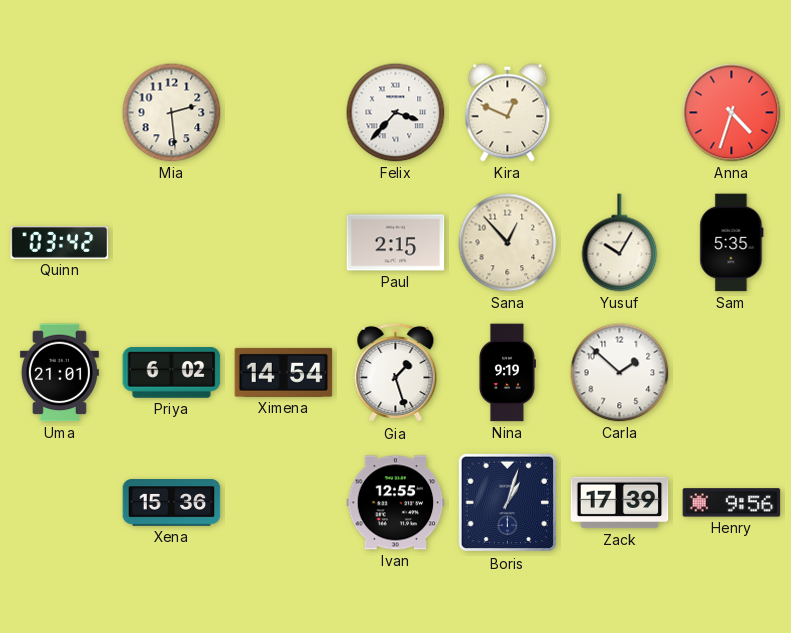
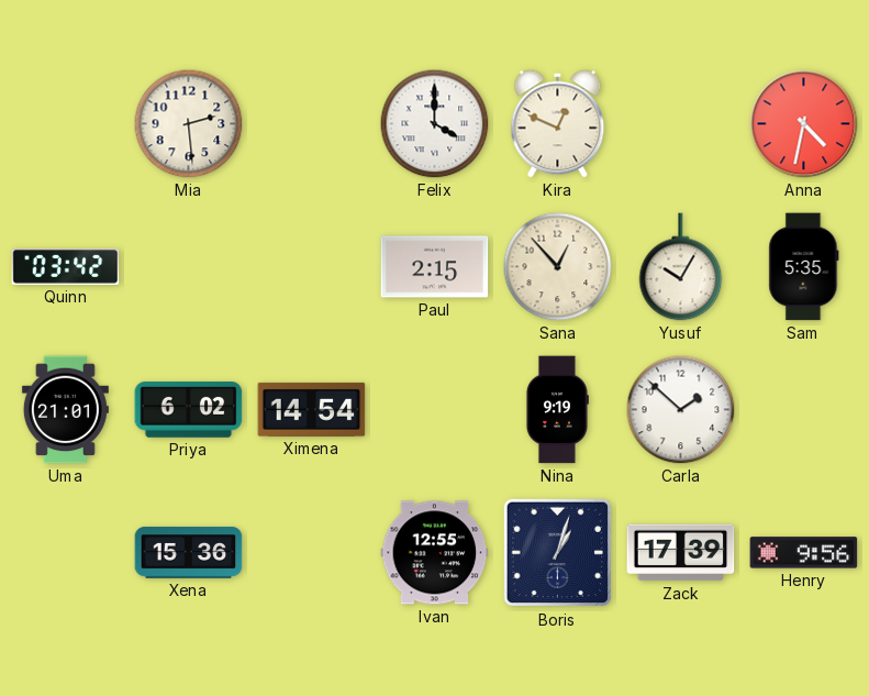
Felix: 3:37 -> 4:00
Anna: 4:33 -> 4:32
Gia: 1:27 -> none
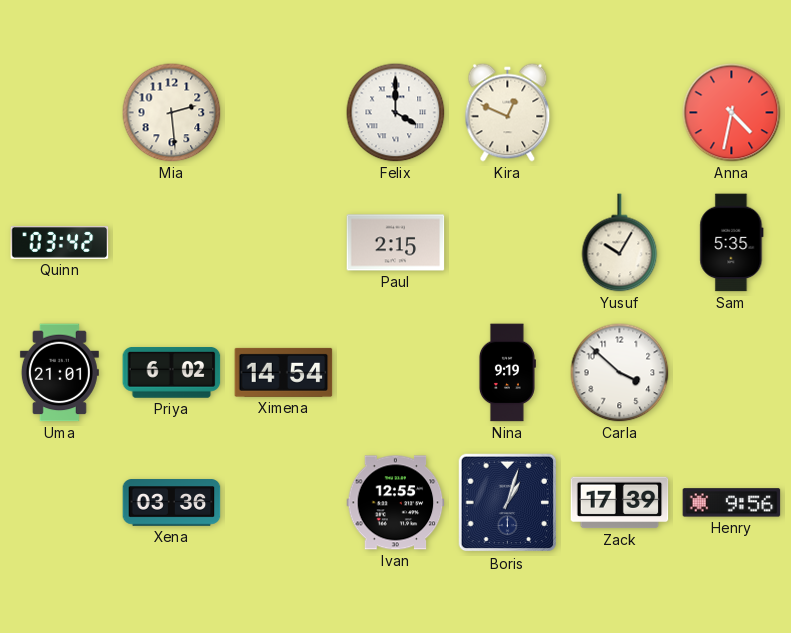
Sana: 12:53 -> none
Carla: 1:52 -> 3:52
Xena: 15:36 -> 03:36
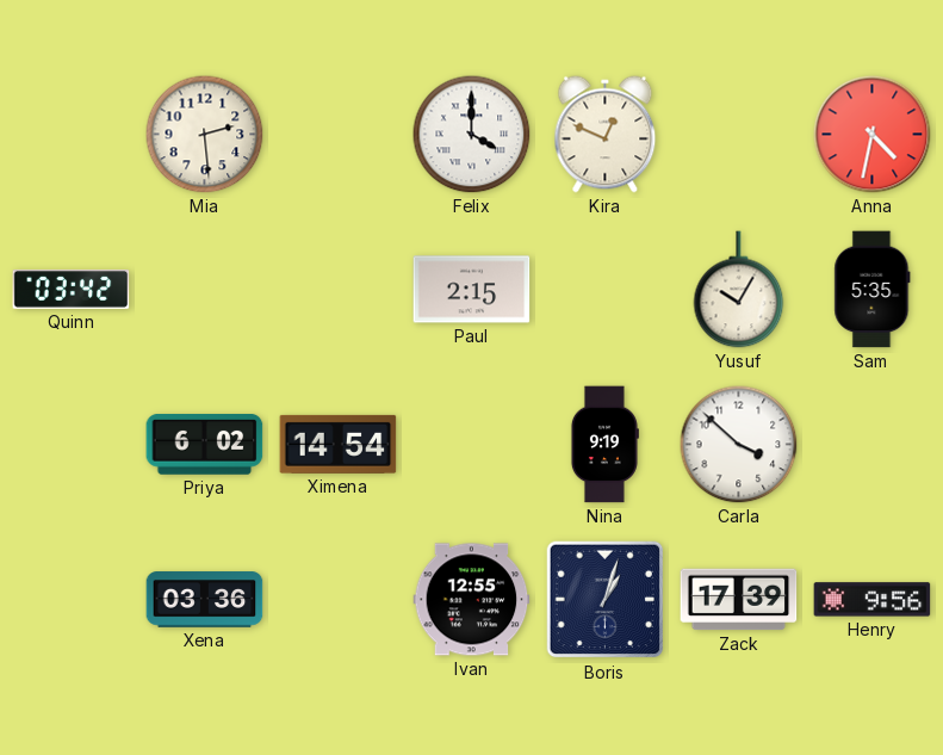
Uma: 21:01 -> none
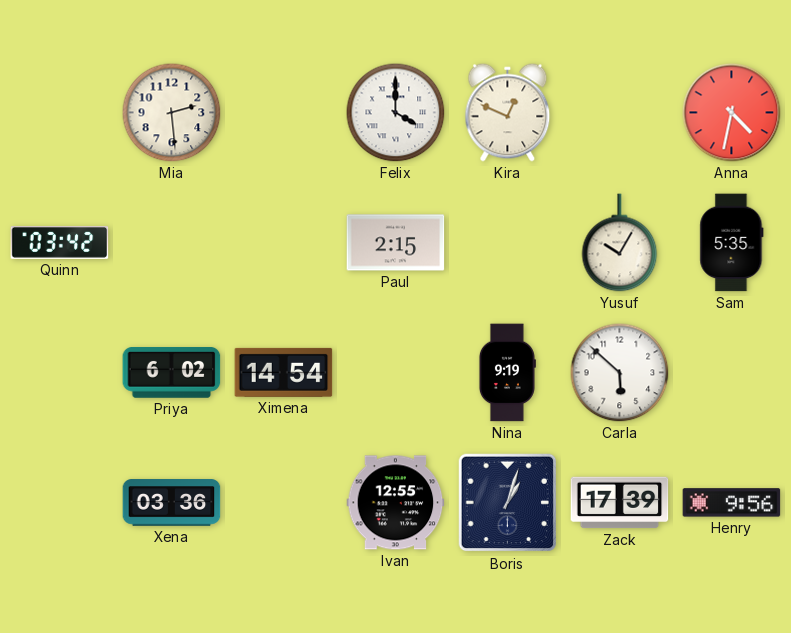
Carla: 3:52 -> 5:52
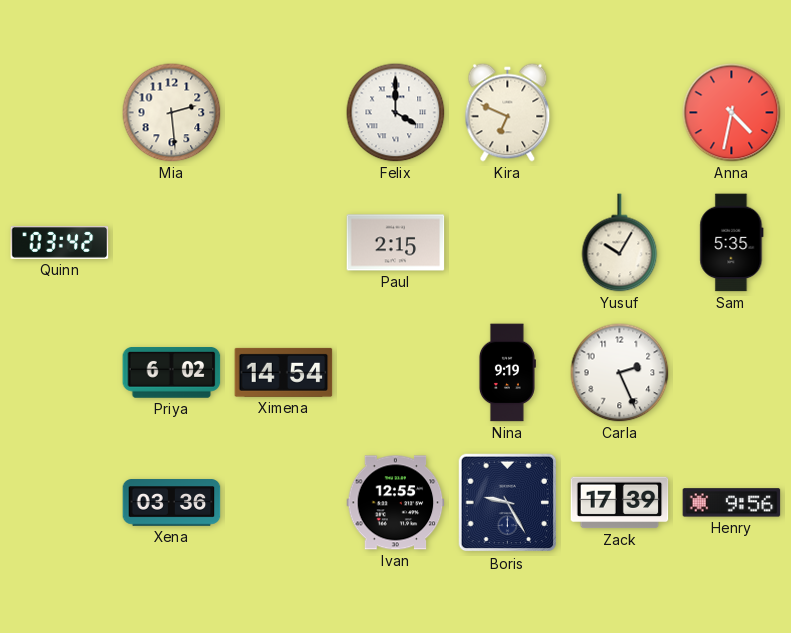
Kira: 12:49 -> 6:49
Carla: 5:52 -> 2:26
Boris: 1:03 -> 9:25
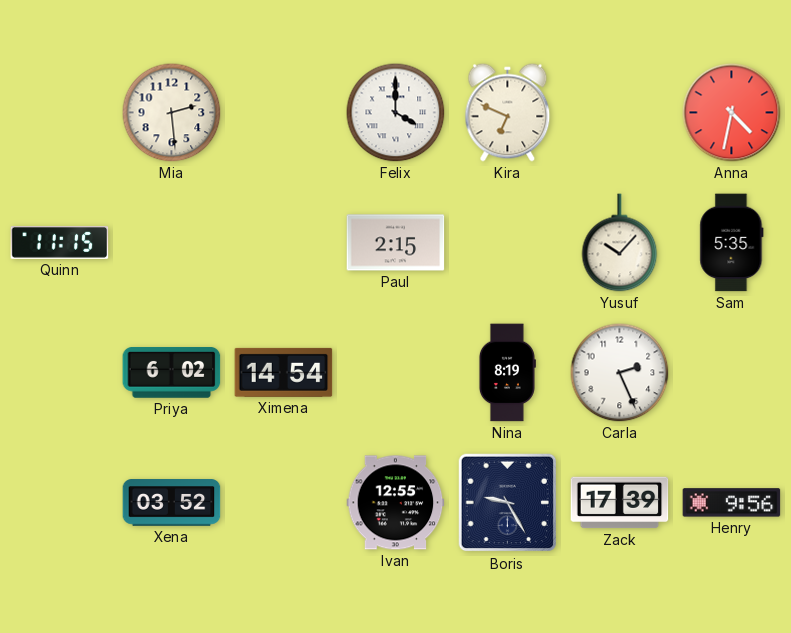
Quinn: 03:42 -> 11:15
Yusuf: 10:05 -> 10:07
Nina: 9:19 -> 8:19
Xena: 03:36 -> 03:52
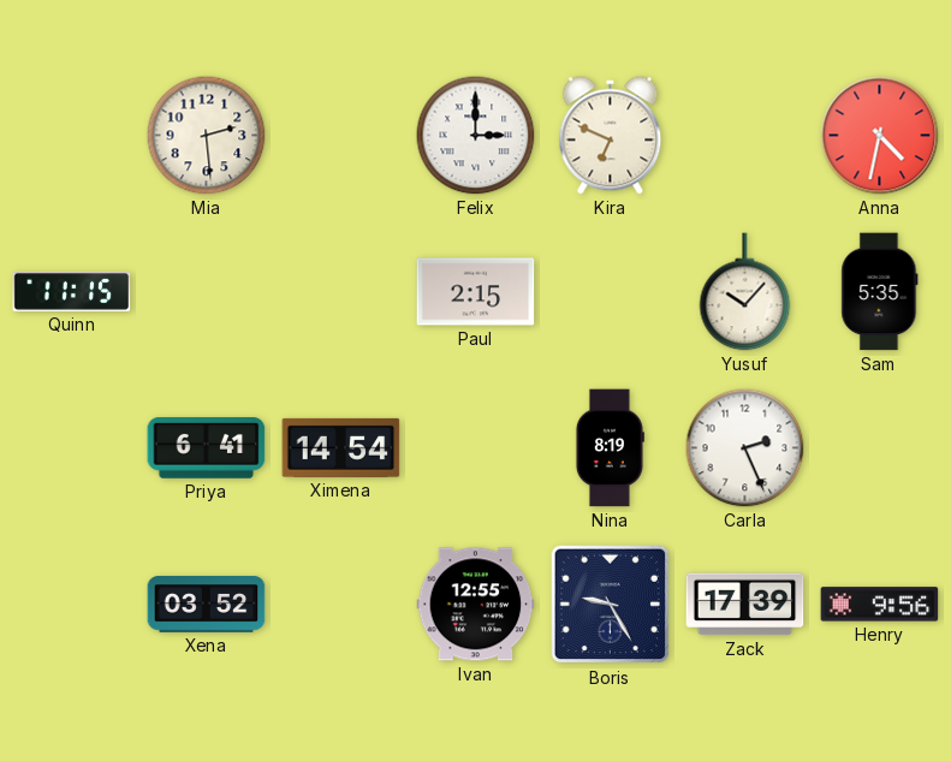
Felix: 4:00 -> 3:00
Priya: 6:02 -> 6:41
